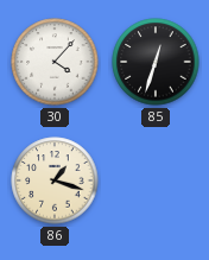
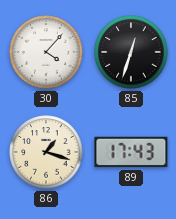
89: none -> 17:43
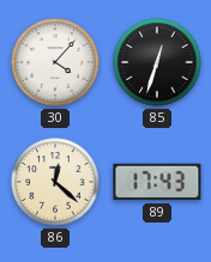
86: 1:18 -> 12:22
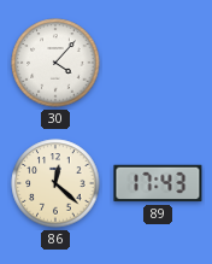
85: 12:33 -> none
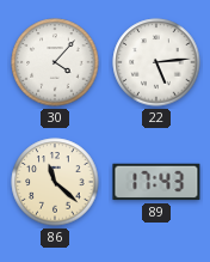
22: none -> 5:14
86: 12:22 -> 11:22
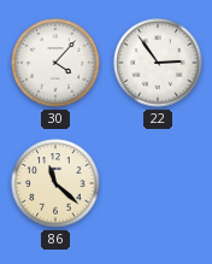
22: 5:14 -> 2:54
89: 17:43 -> none
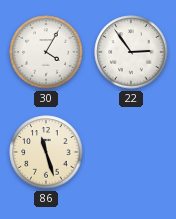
30: 4:07 -> 4:05
86: 11:22 -> 11:27
